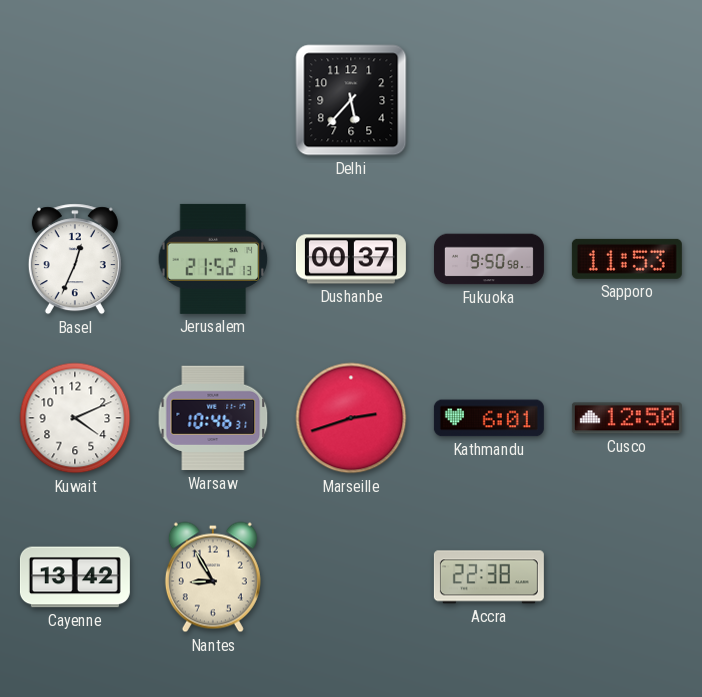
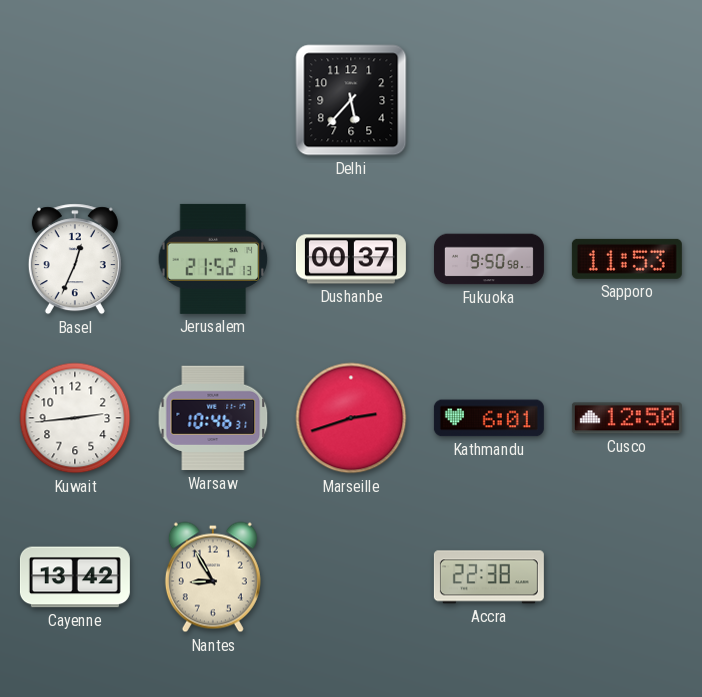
Kuwait: 4:11 -> 2:44
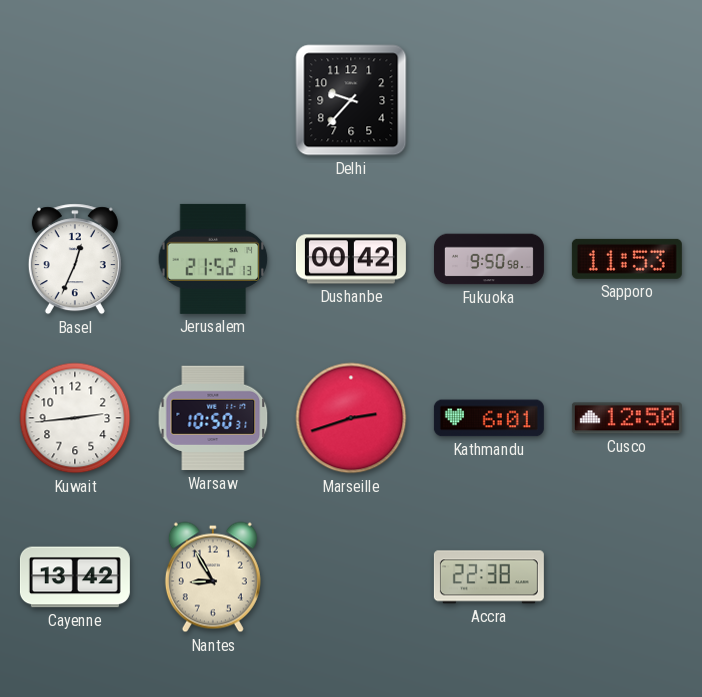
Delhi: 5:37 -> 9:37
Dushanbe: 00:37 -> 00:42
Warsaw: 10:46 -> 10:50
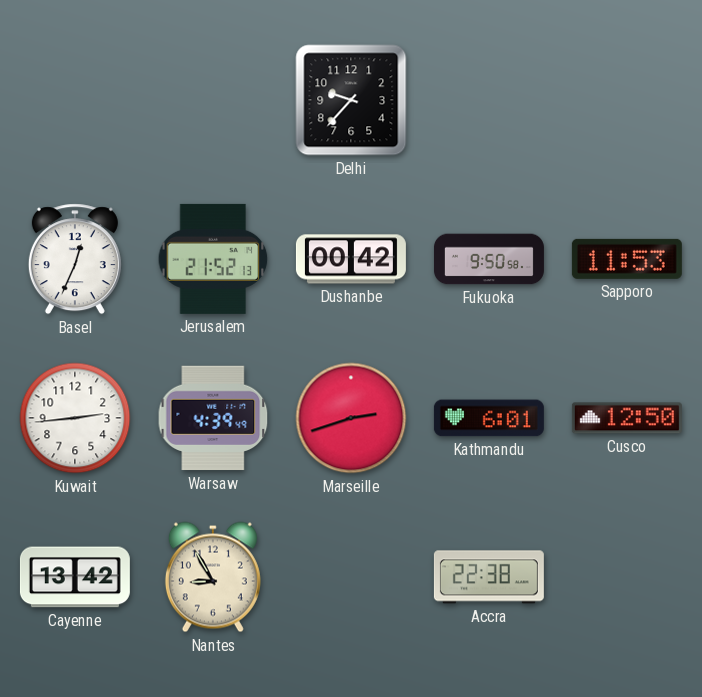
Warsaw: 10:50 -> 4:39
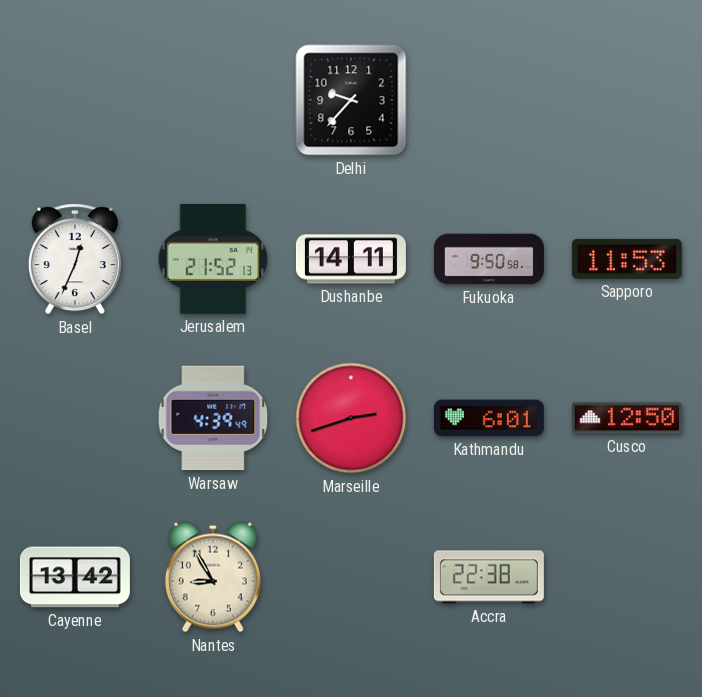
Dushanbe: 00:42 -> 14:11
Kuwait: 2:44 -> none
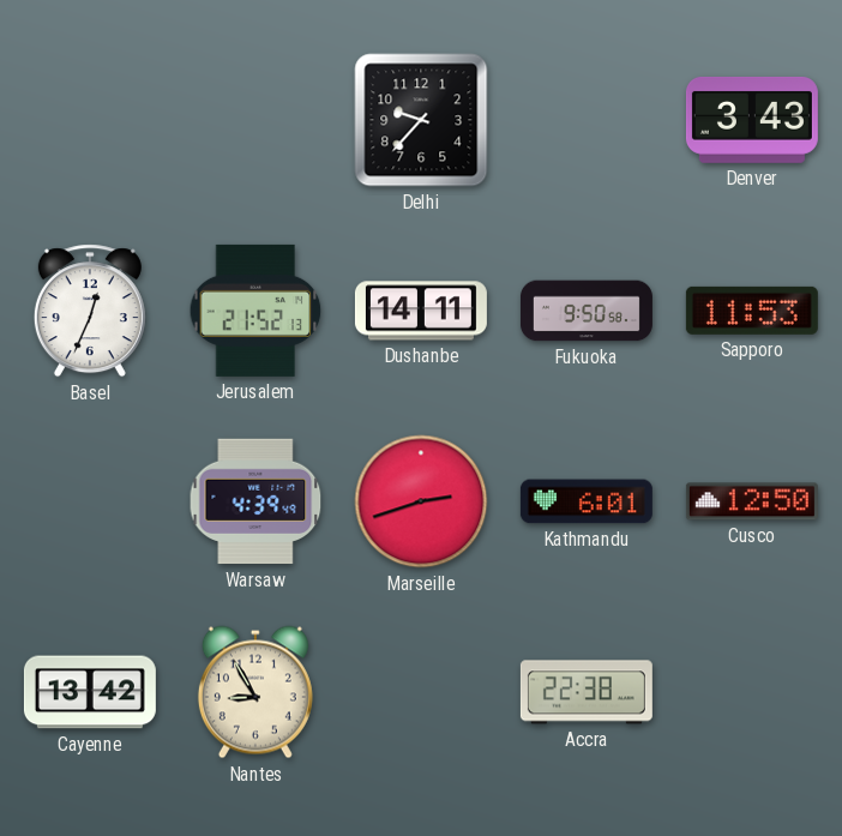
Denver: none -> 3:43
